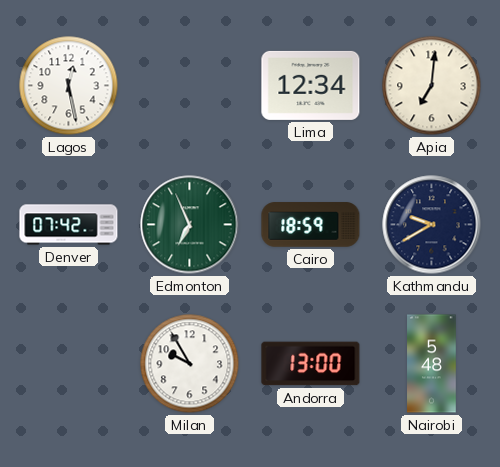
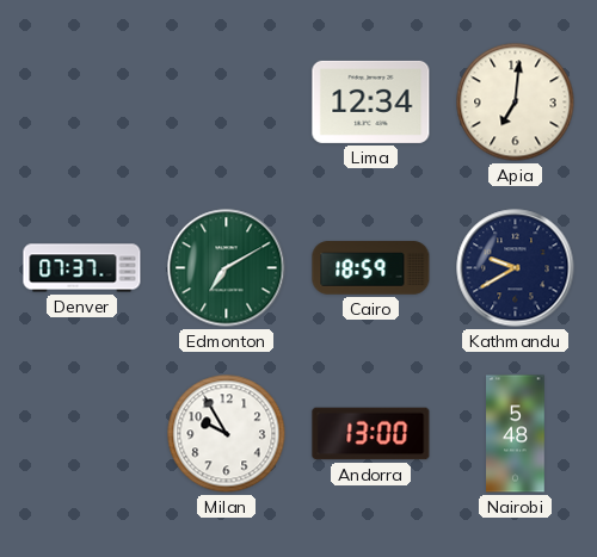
Lagos: 12:28 -> none
Denver: 07:42 -> 07:37
Edmonton: 6:56 -> 7:10
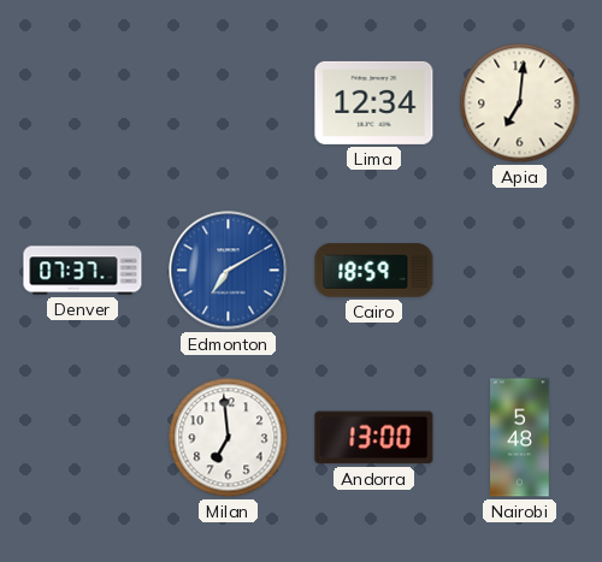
Edmonton dial: green -> blue
Kathmandu: 9:40 -> none
Milan: 9:55 -> 6:59
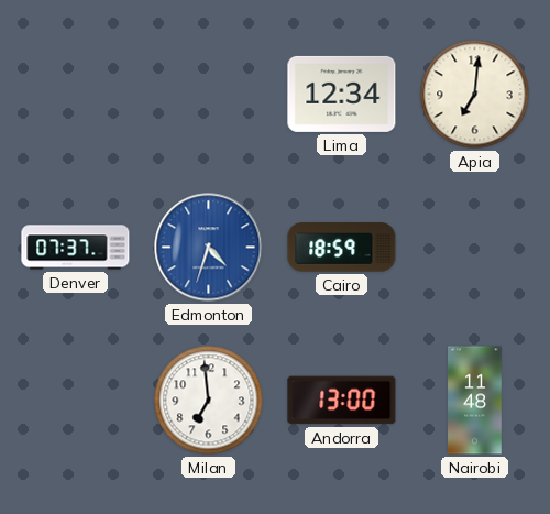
Edmonton: 7:10 -> 4:33
Nairobi: 5:48 -> 11:48
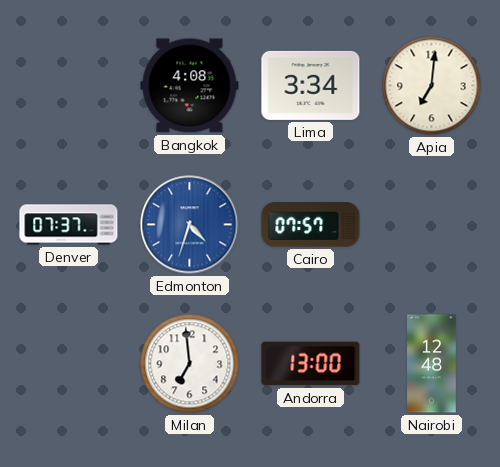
Bangkok: none -> 4:08
Lima: 12:34 -> 3:34
Cairo: 18:59 -> 07:57
Nairobi: 11:48 -> 12:48
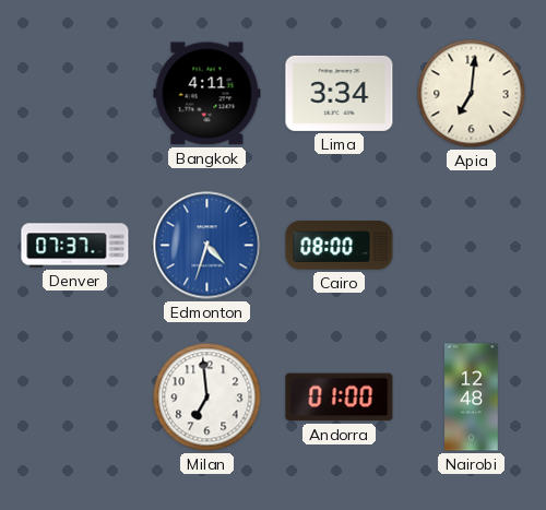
Bangkok: 4:08 -> 4:11
Cairo: 07:57 -> 08:00
Andorra: 13:00 -> 01:00
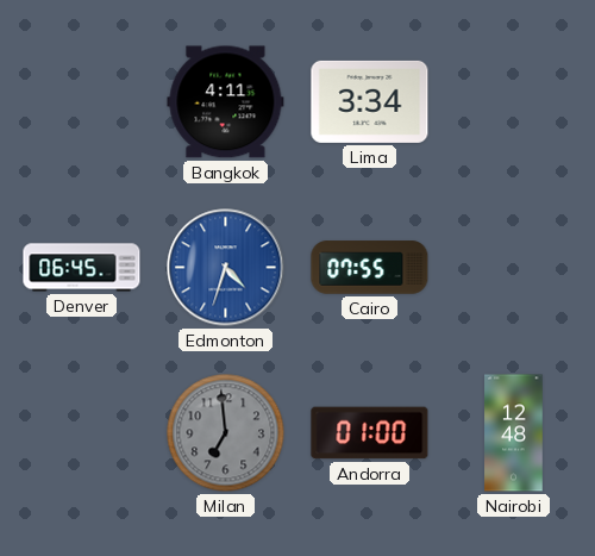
Apia: 7:01 -> none
Denver: 07:37 -> 06:45
Cairo: 08:00 -> 07:55
Milan dial: white -> grey
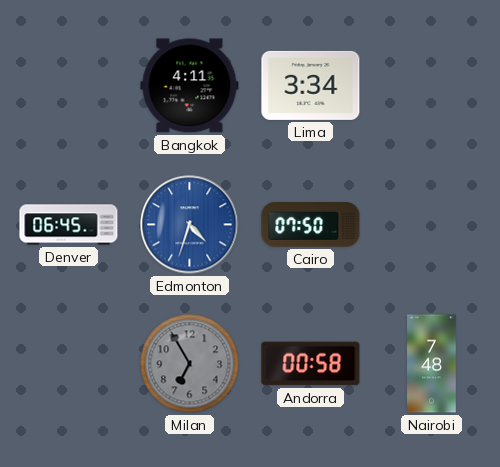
Cairo: 07:55 -> 07:50
Milan: 6:59 -> 6:55
Andorra: 01:00 -> 00:58
Nairobi: 12:48 -> 7:48
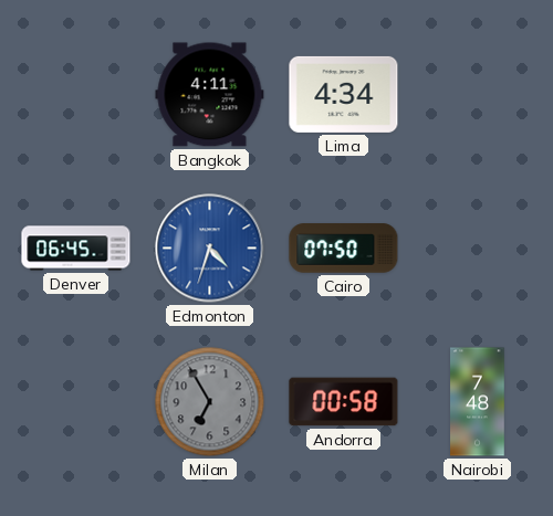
Lima: 3:34 -> 4:34
